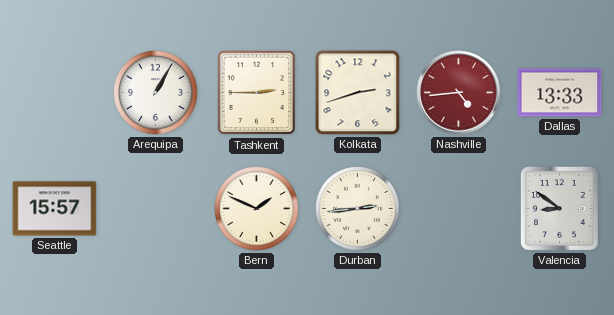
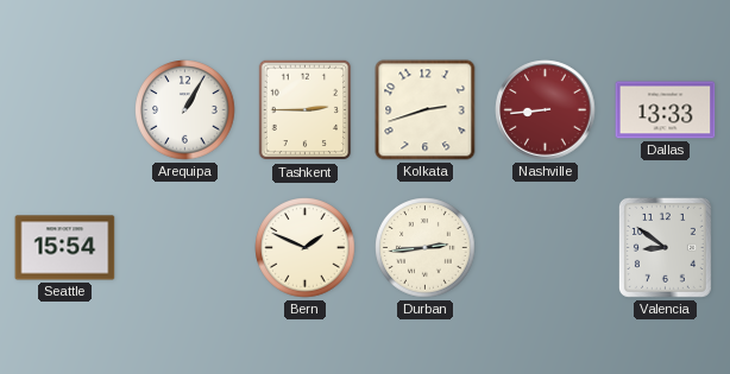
Nashville: 4:44 -> 8:44
Seattle: 15:57 -> 15:54
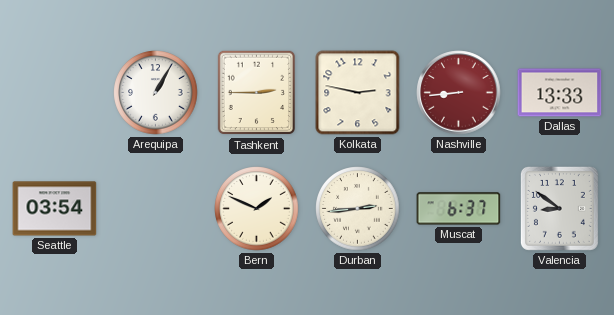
Kolkata: 2:42 -> 2:47
Seattle: 15:54 -> 03:54
Muscat: none -> 6:37
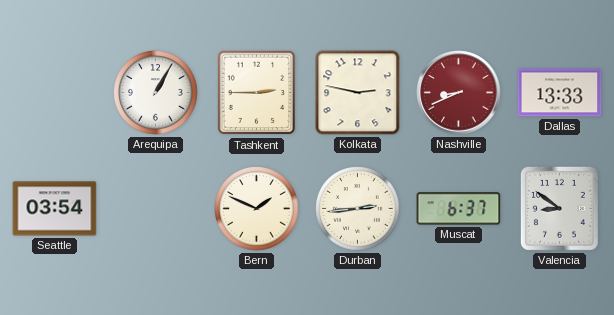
Nashville: 8:44 -> 8:41
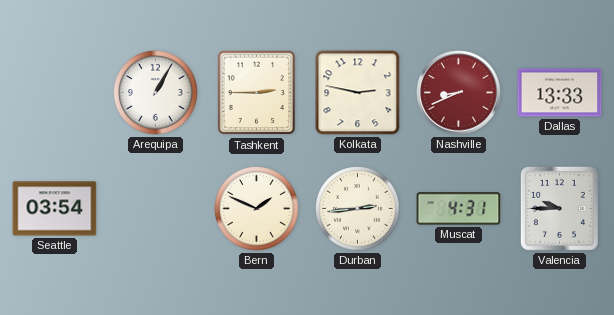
Muscat: 6:37 -> 4:31
Valencia: 8:51 -> 9:45
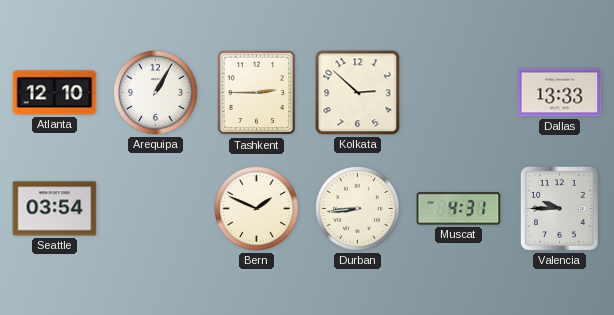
Atlanta: none -> 12:10
Kolkata: 2:47 -> 2:52
Nashville: 8:41 -> none
Durban: 2:44 -> 8:44
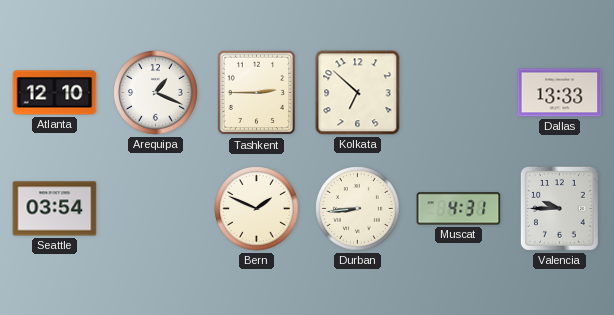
Arequipa: 1:05 -> 1:19
Kolkata: 2:52 -> 6:52
